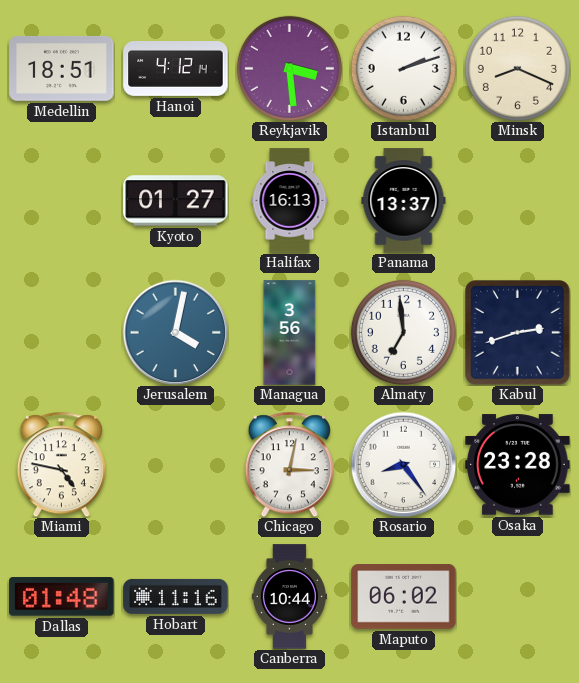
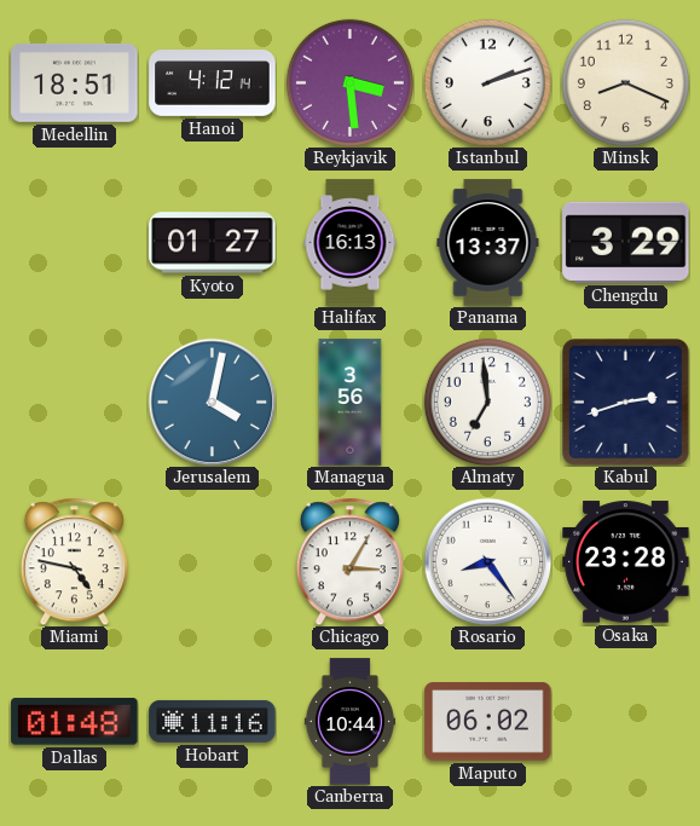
Chengdu: none -> 3:29
Chicago: 3:02 -> 3:05
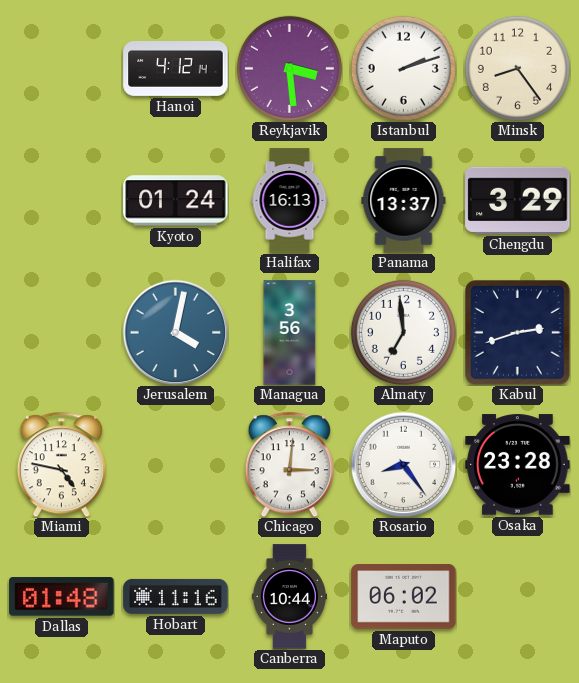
Medellin: 18:51 -> none
Minsk: 8:19 -> 8:24
Kyoto: 01:27 -> 01:24
Chicago: 3:05 -> 3:01
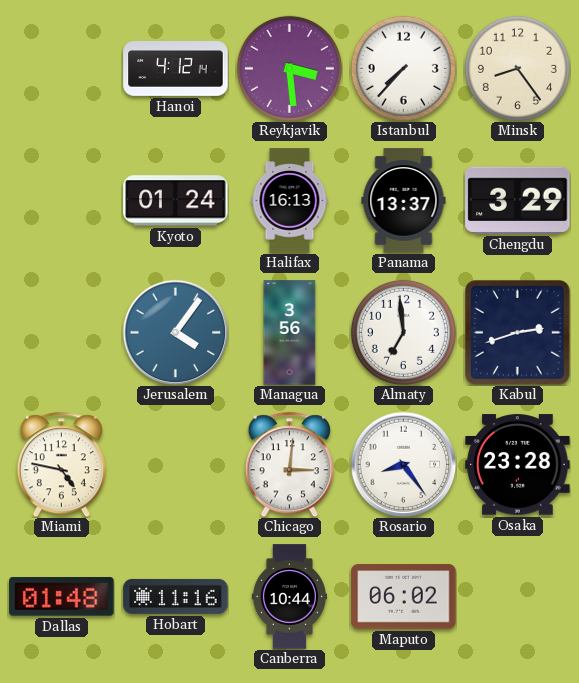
Istanbul: 2:12 -> 7:37
Jerusalem: 4:02 -> 4:06
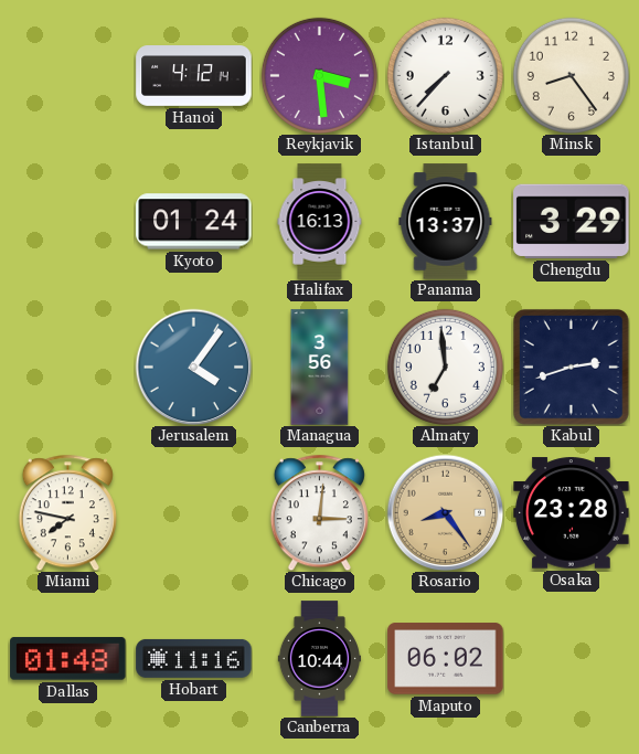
Miami: 4:47 -> 7:47
Rosario dial: white -> champagne
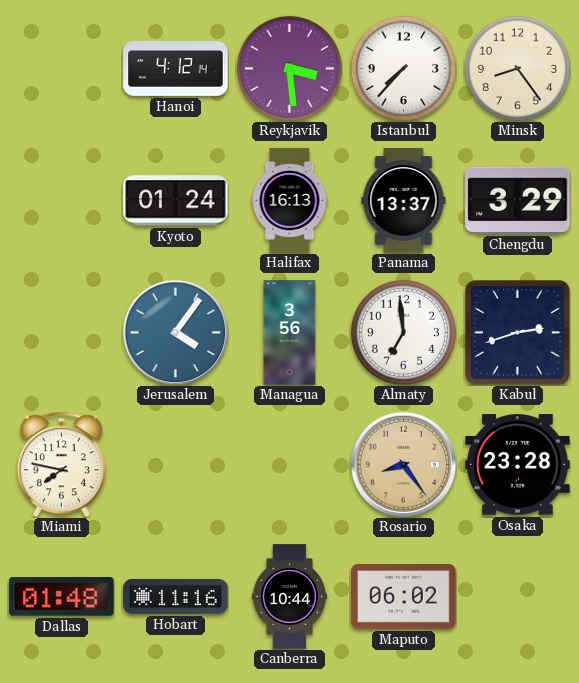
Chicago: 3:01 -> none
